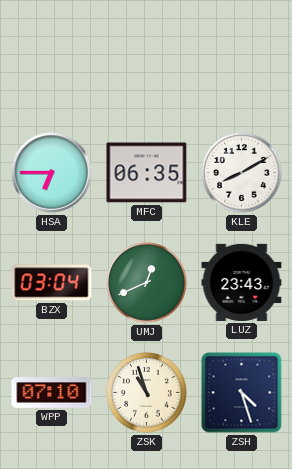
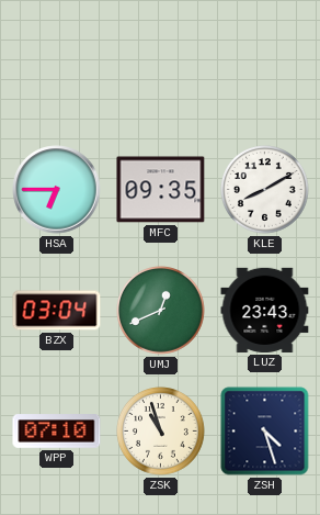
MFC: 06:35 -> 09:35
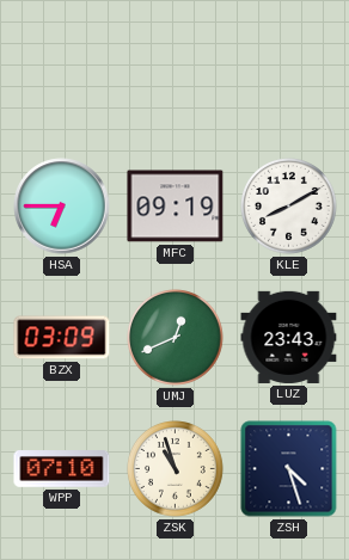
MFC: 09:35 -> 09:19
BZX: 03:04 -> 03:09
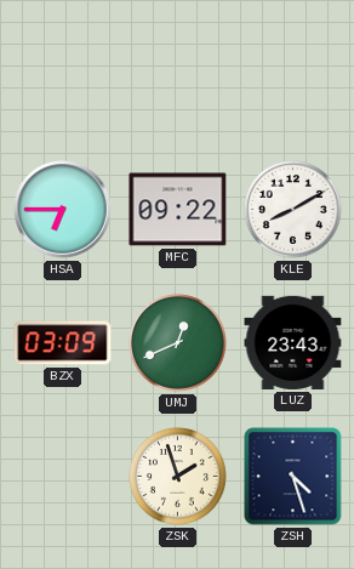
MFC: 09:19 -> 09:22
WPP: 07:10 -> none
ZSK: 10:57 -> 1:57
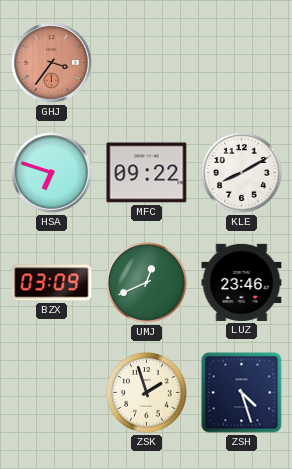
GHJ: none -> 3:36
HSA: 6:45 -> 6:48
LUZ: 23:43 -> 23:46
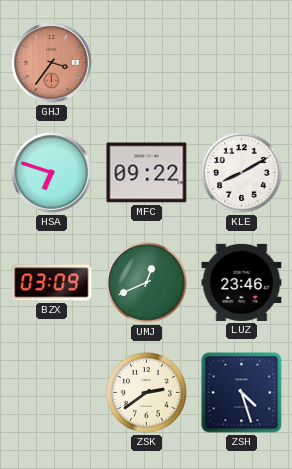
ZSK: 1:57 -> 2:39
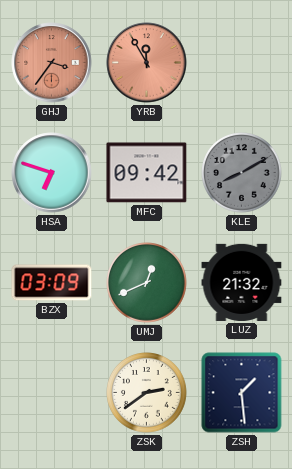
YRB: none -> 11:55
MFC: 09:22 -> 09:42
KLE dial: white -> grey
LUZ: 23:46 -> 21:32
ZSH: 4:27 -> 1:29
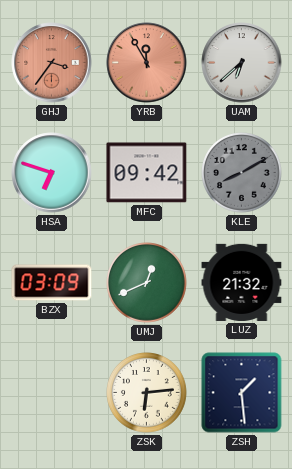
UAM: none -> 6:38
ZSK: 2:39 -> 6:14
